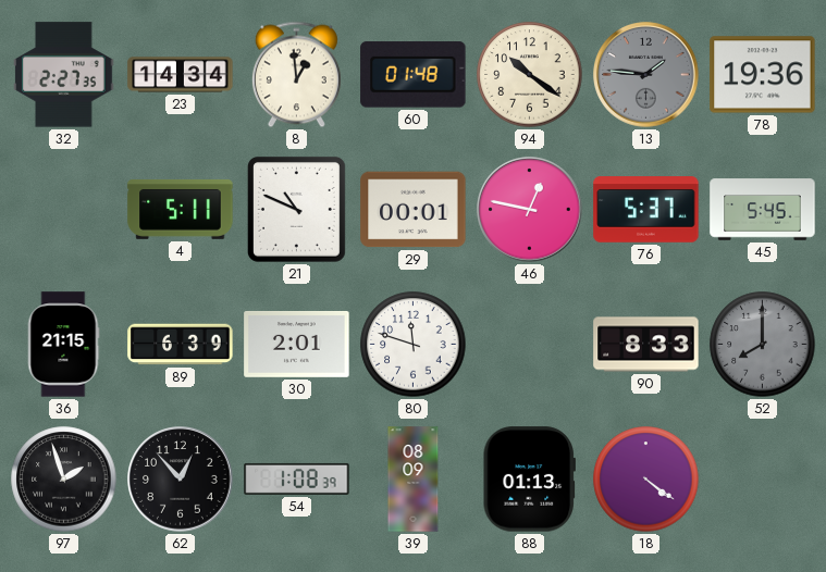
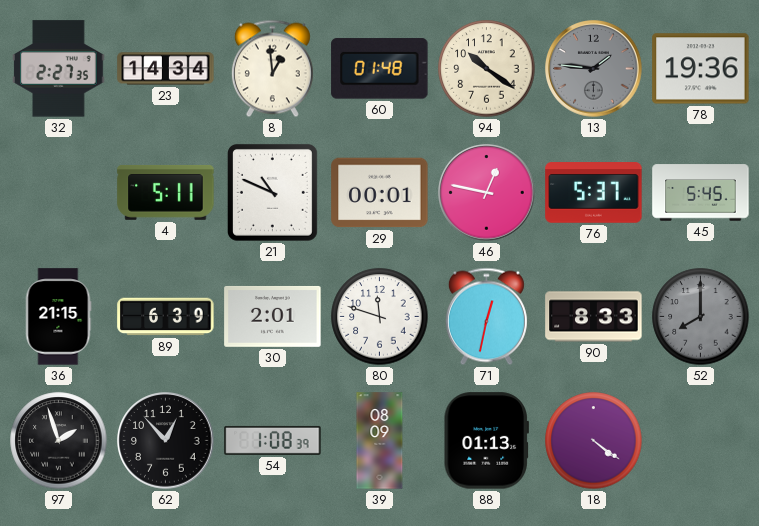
71: none -> 12:32
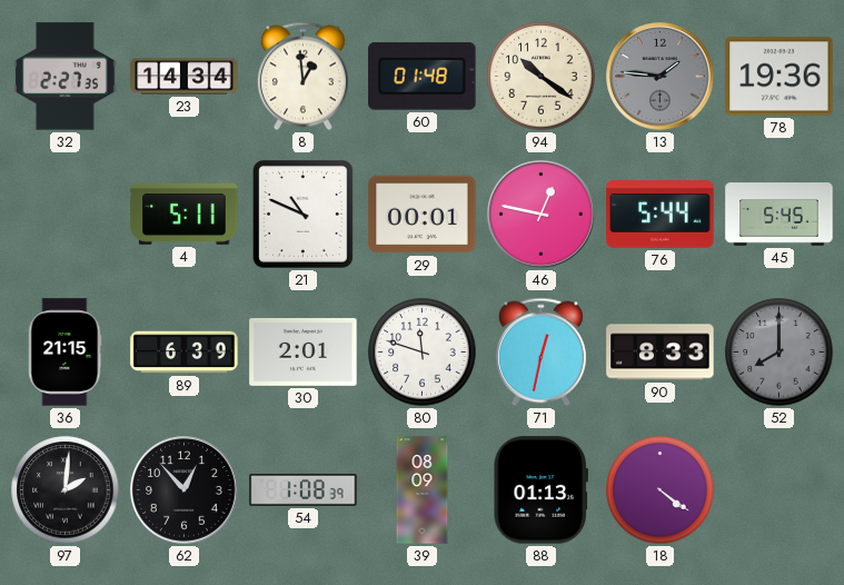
76: 5:37 -> 5:44
97: 1:57 -> 2:01
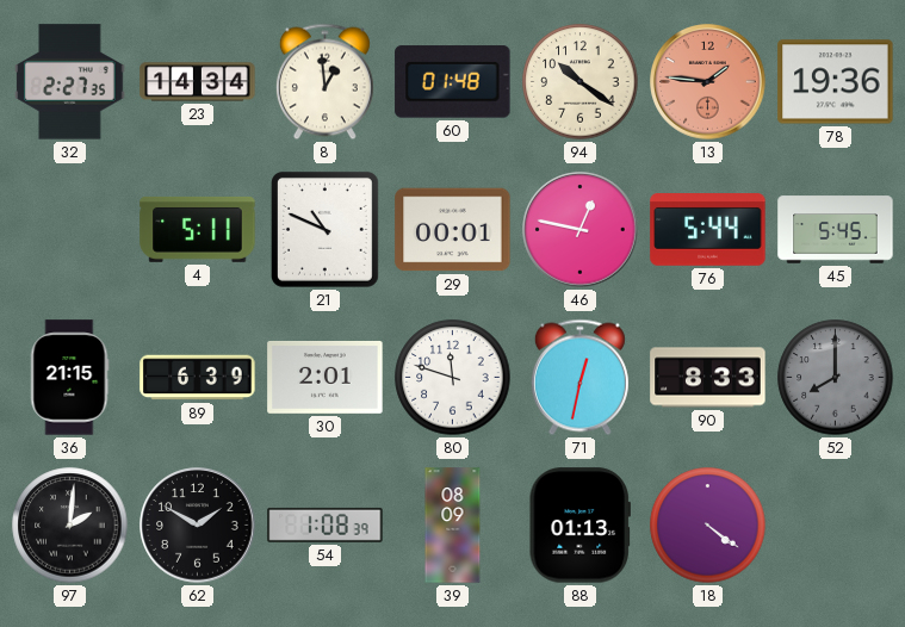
13 dial: grey -> salmon
62: 12:53 -> 1:50
